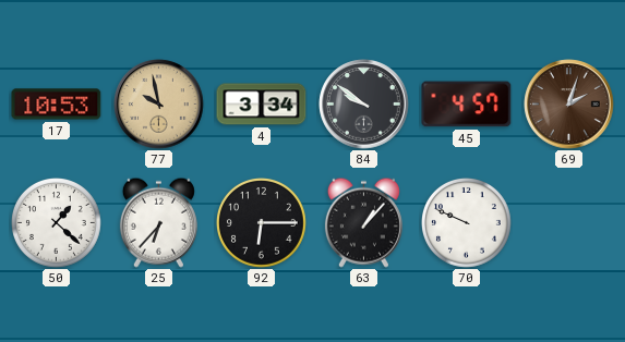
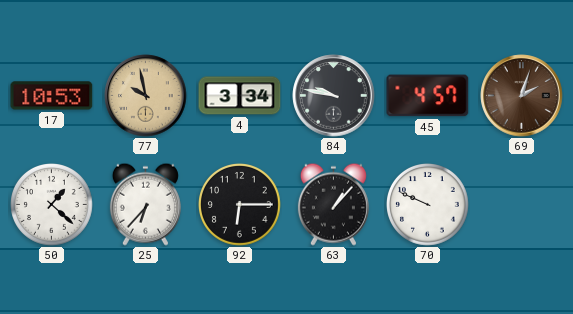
84: 9:51 -> 9:47
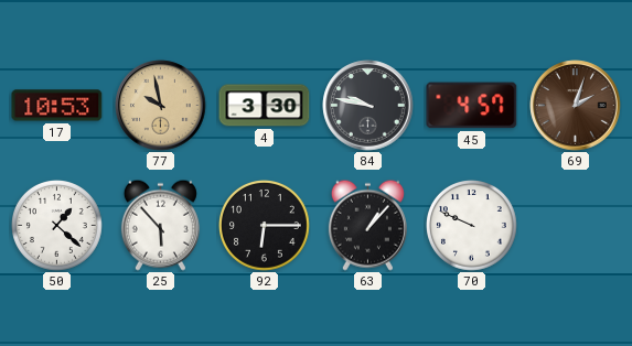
4: 3:34 -> 3:30
25: 6:37 -> 5:53
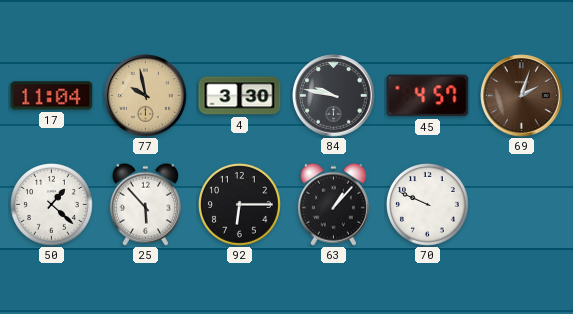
17: 10:53 -> 11:04
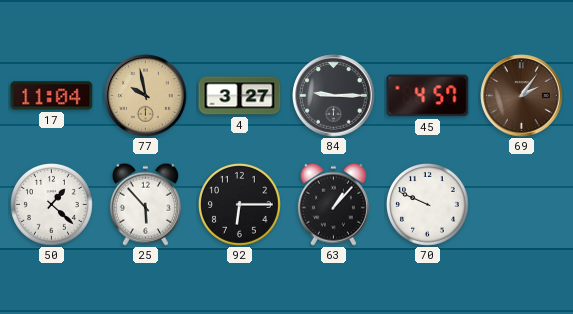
4: 3:30 -> 3:27
84: 9:47 -> 9:15
69: 2:03 -> 2:06
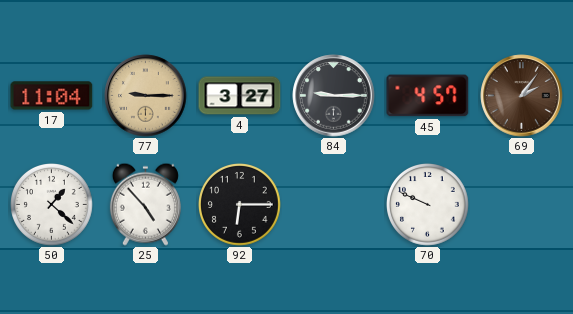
77: 9:58 -> 9:15
25: 5:53 -> 4:53
63: 1:07 -> none
